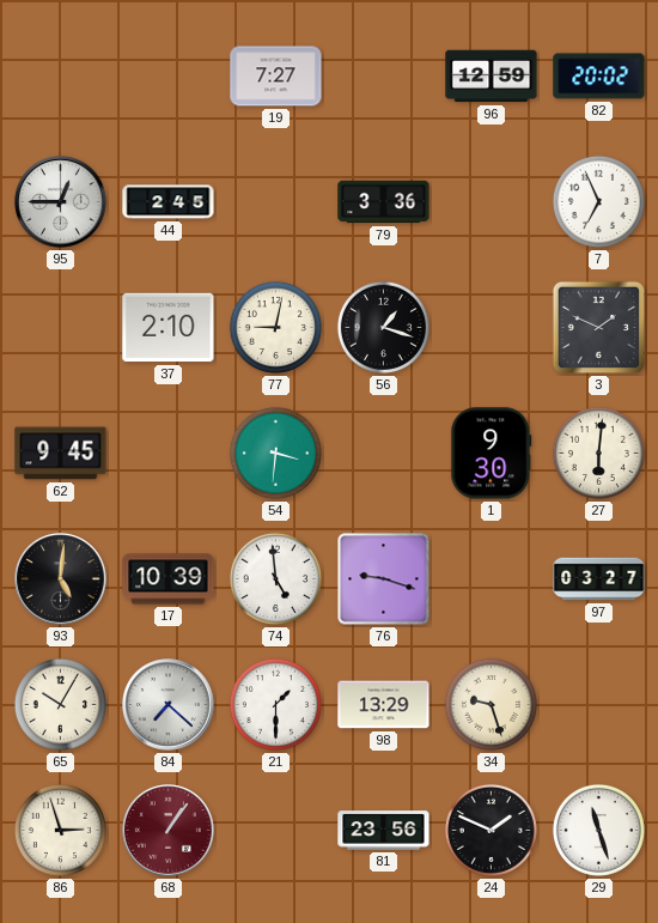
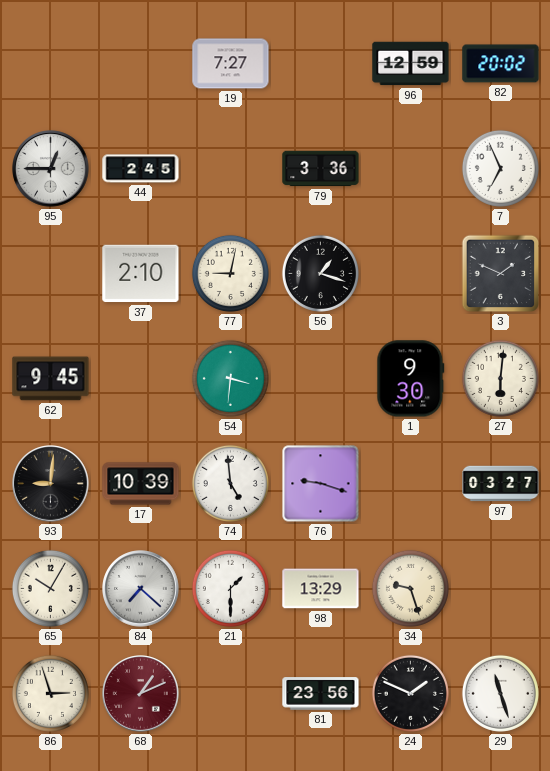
93: 5:01 -> 9:01
68: 1:06 -> 1:11
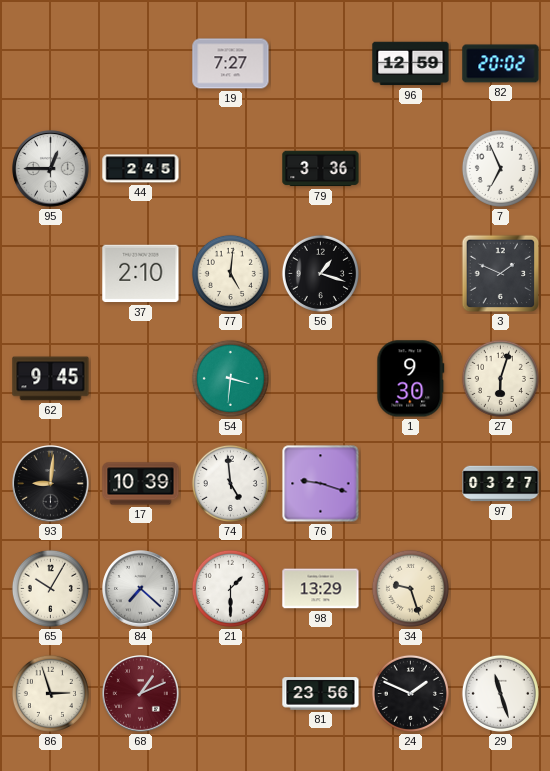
77: 9:02 -> 5:01
27: 6:01 -> 6:03
